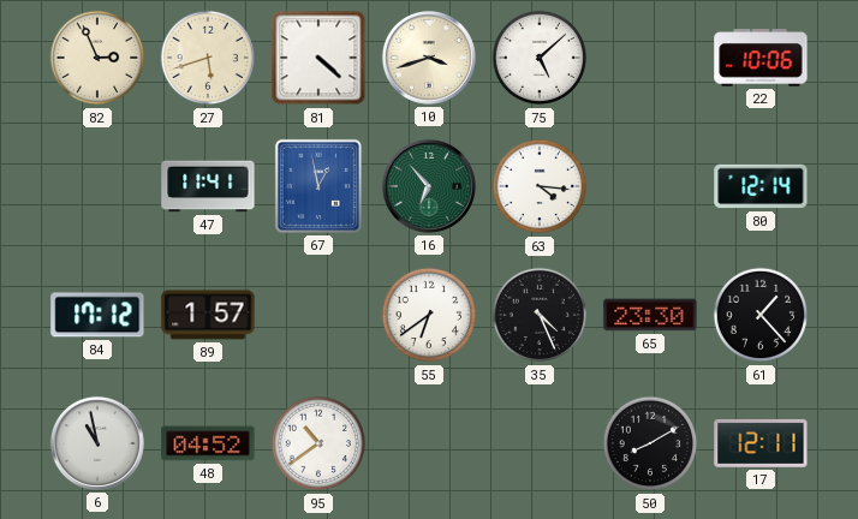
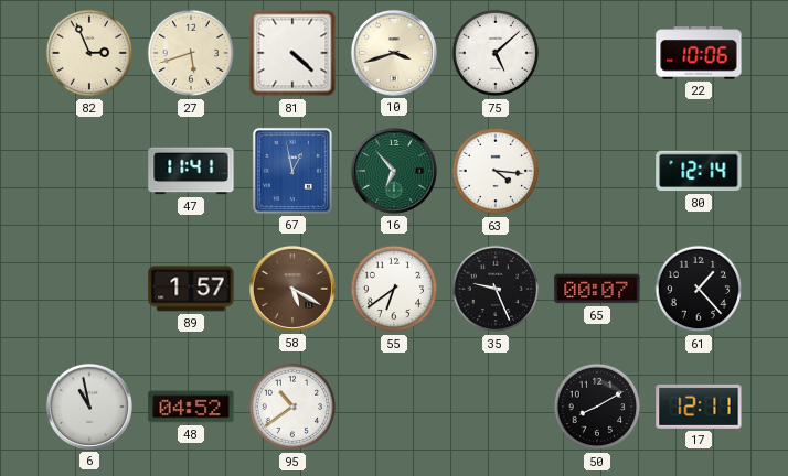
84: 17:12 -> none
58: none -> 5:20
35: 4:26 -> 9:26
65: 23:30 -> 00:07
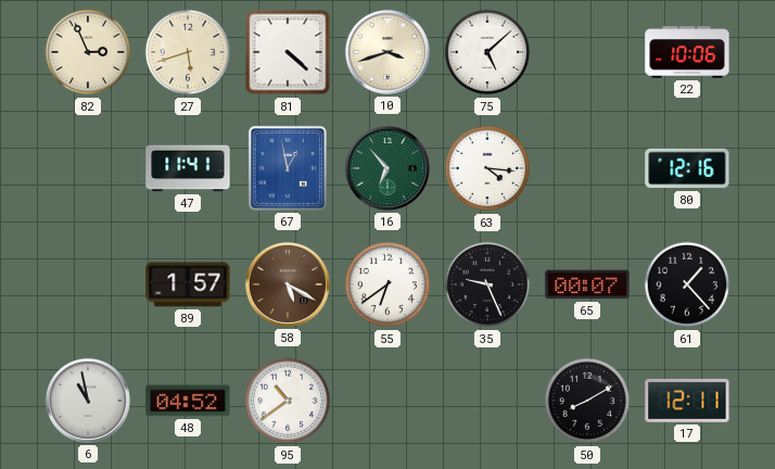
80: 12:14 -> 12:16
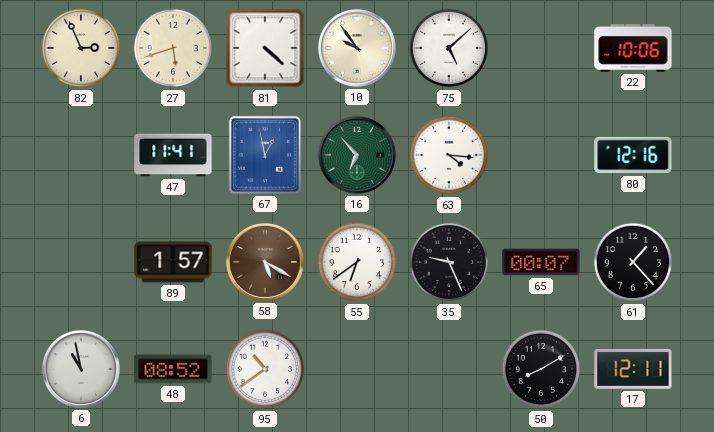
10: 3:42 -> 9:54
48: 04:52 -> 08:52
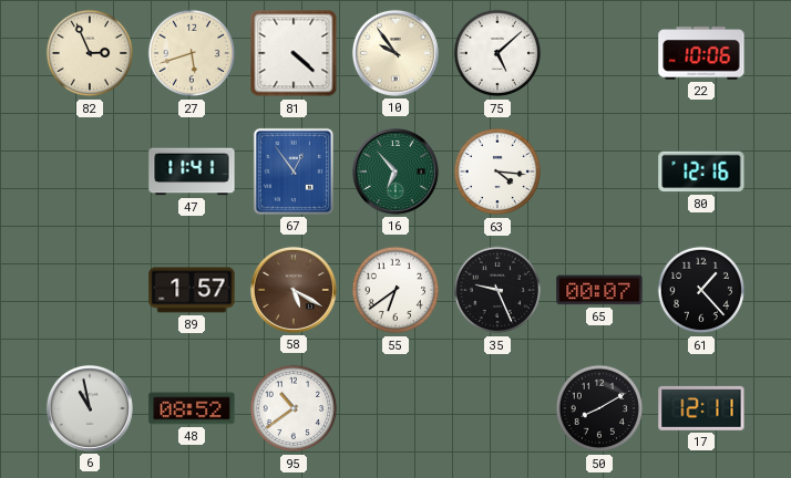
67: 12:58 -> 12:54
